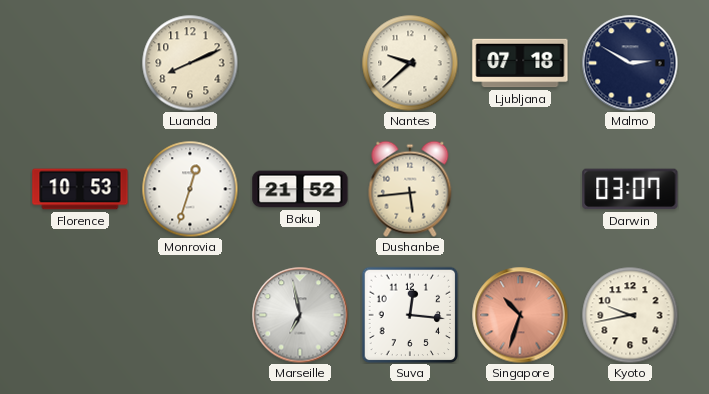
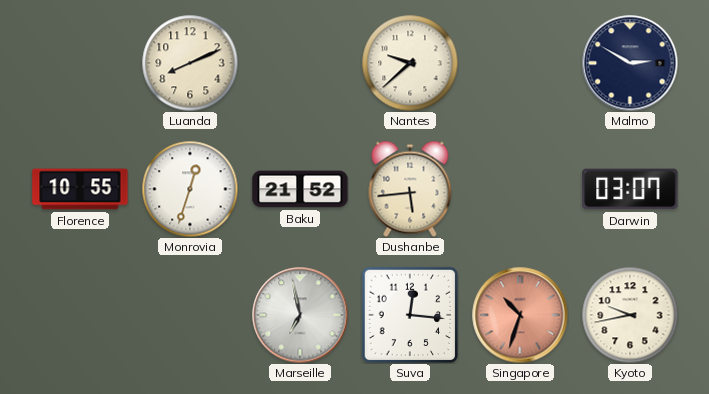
Ljubljana: 07:18 -> none
Florence: 10:53 -> 10:55
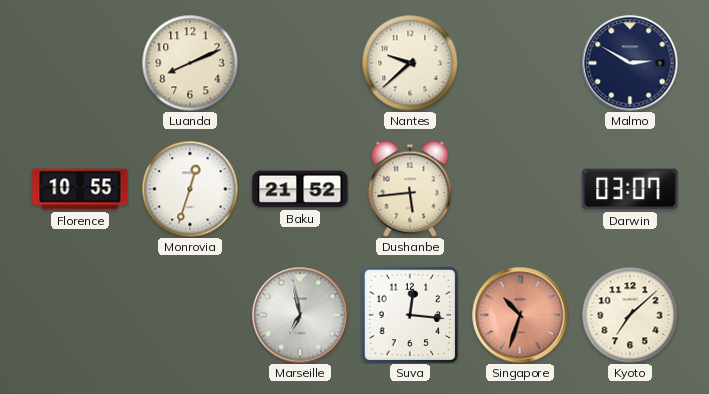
Kyoto: 9:43 -> 7:08
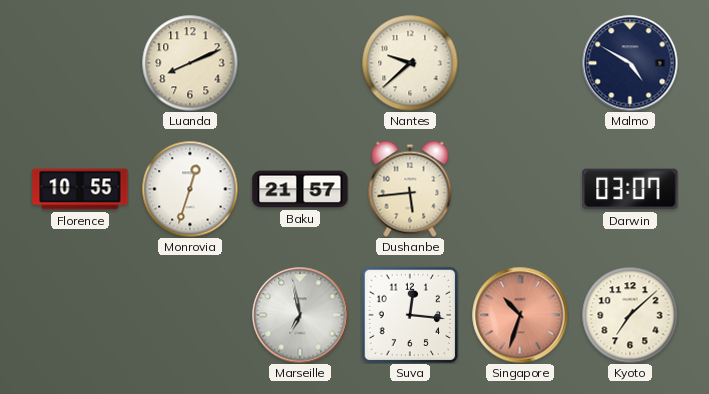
Malmo: 2:50 -> 4:50
Baku: 21:52 -> 21:57
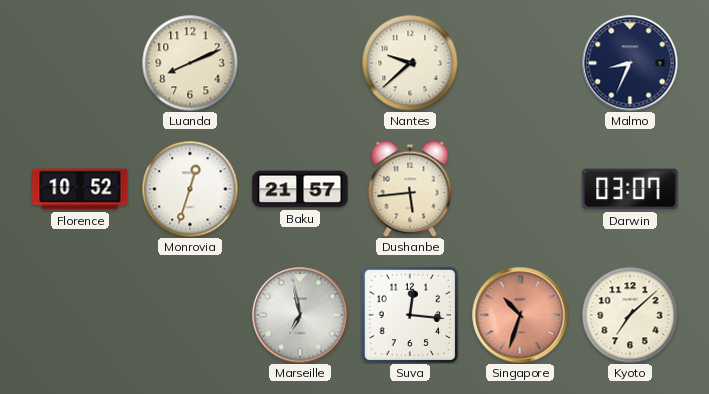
Malmo: 4:50 -> 8:34
Florence: 10:55 -> 10:52
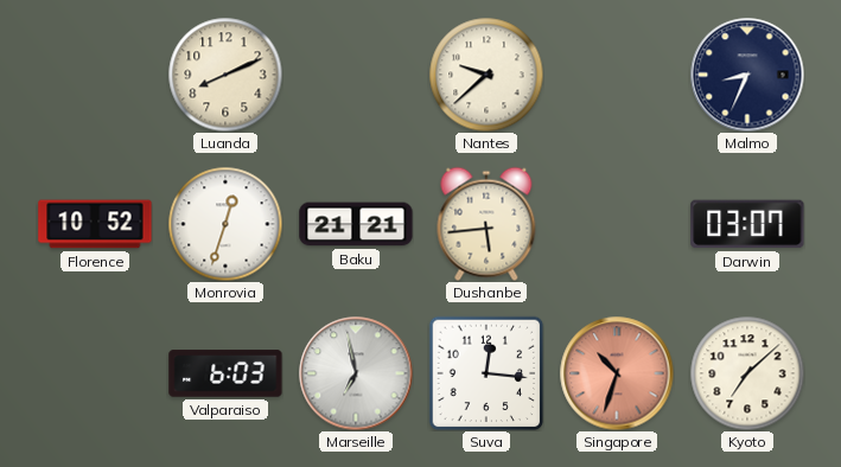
Baku: 21:57 -> 21:21
Valparaiso: none -> 6:03
